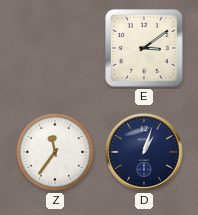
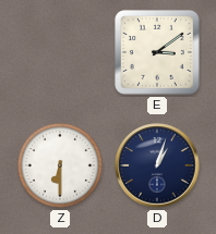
Z: 11:36 -> 6:30
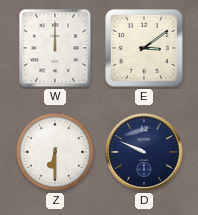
W: none -> 12:00
D: 1:03 -> 9:49
